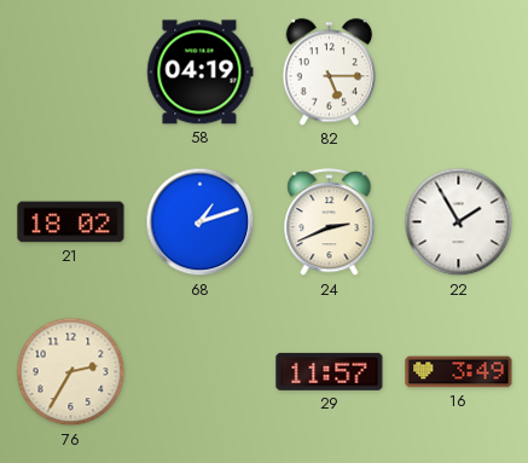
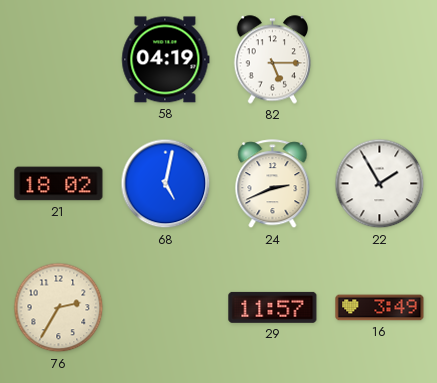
68: 1:12 -> 5:02
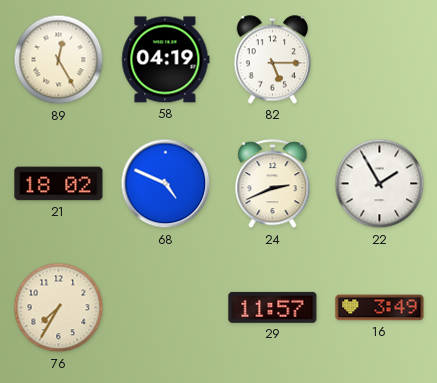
89: none -> 12:25
68: 5:02 -> 4:49
76: 2:35 -> 7:35
